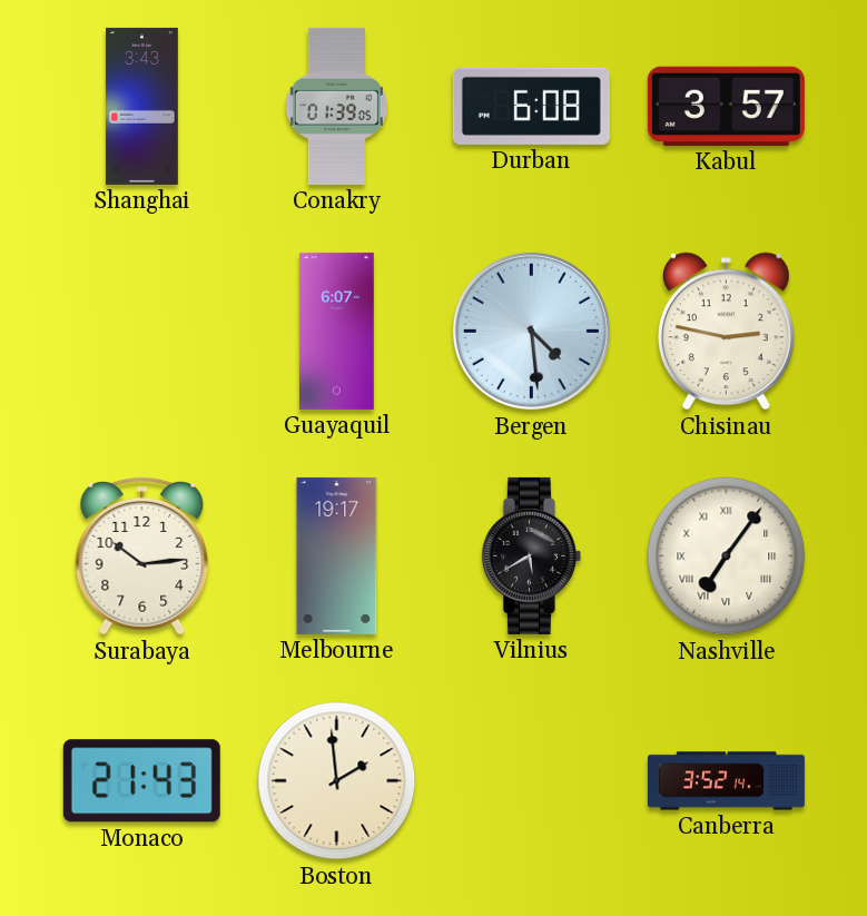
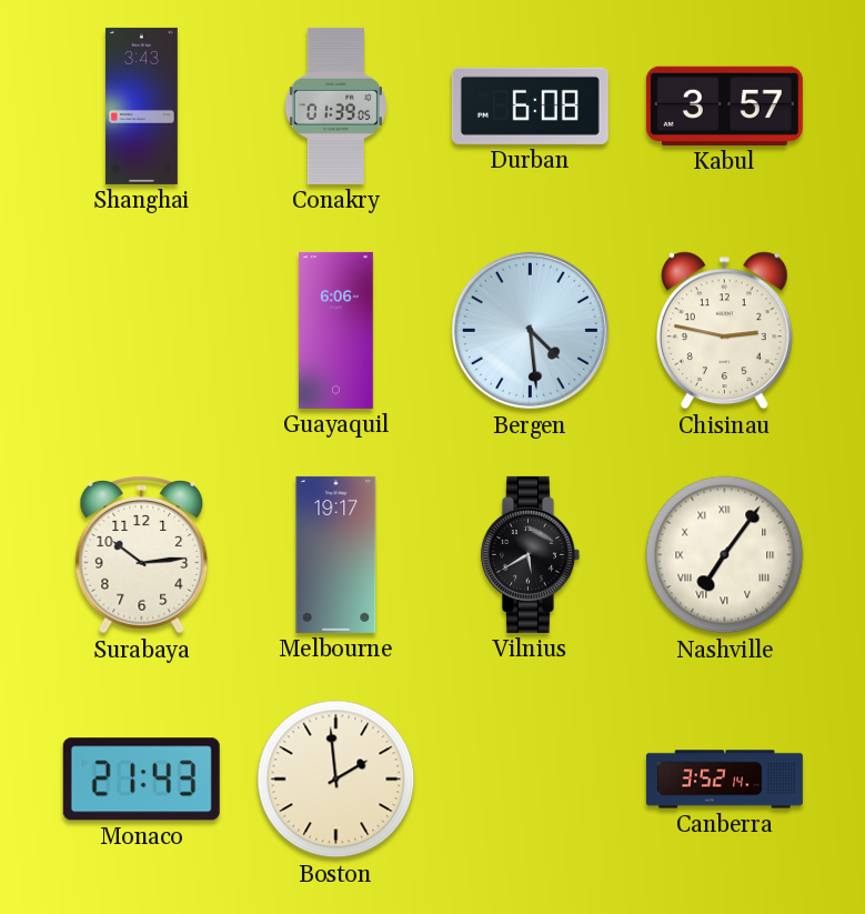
Guayaquil: 6:07 -> 6:06
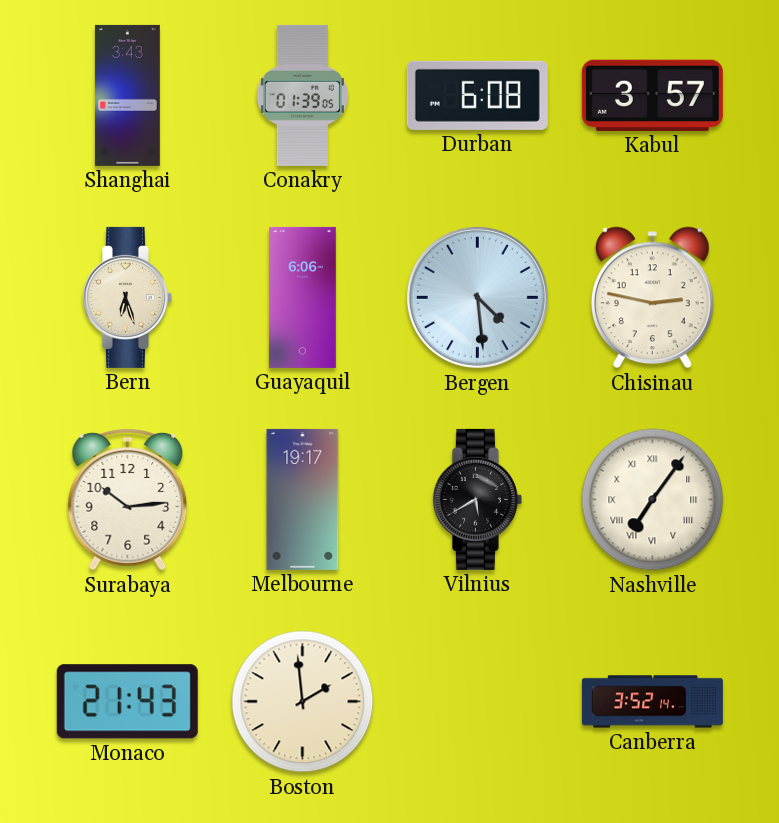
Bern: none -> 6:27
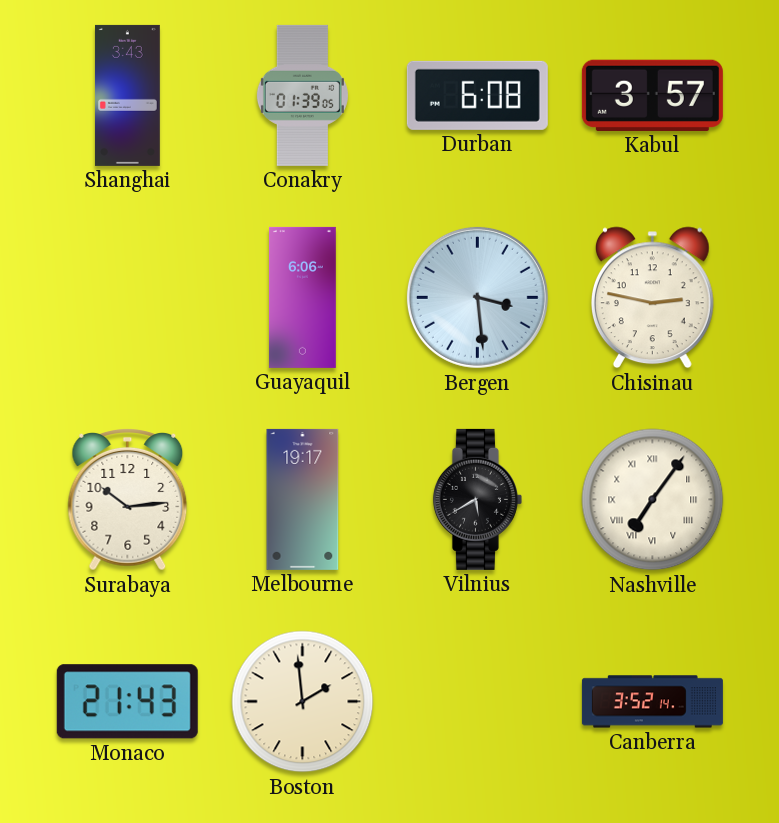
Bern: 6:27 -> none
Bergen: 4:29 -> 3:29
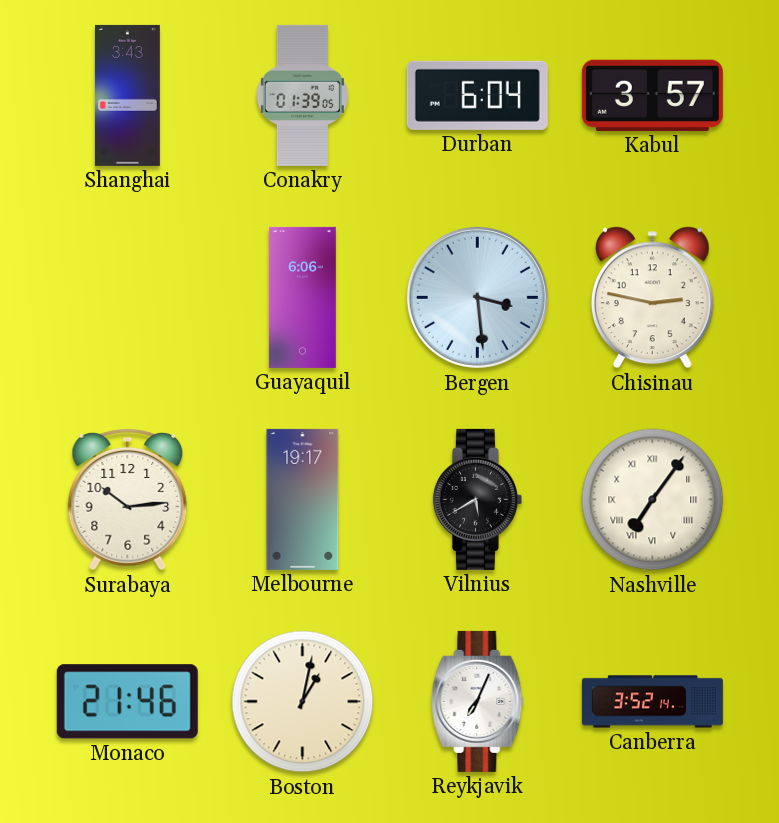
Durban: 6:08 -> 6:04
Monaco: 21:43 -> 21:46
Boston: 1:59 -> 1:02
Reykjavik: none -> 7:04
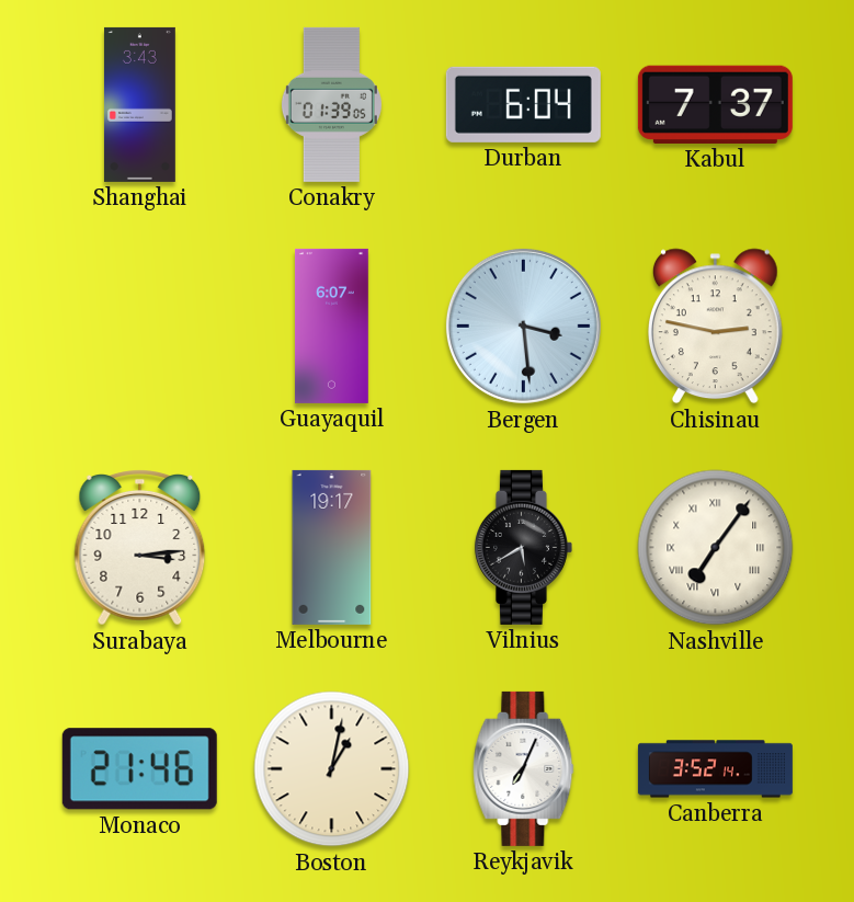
Kabul: 3:57 -> 7:37
Guayaquil: 6:06 -> 6:07
Surabaya: 10:14 -> 3:14
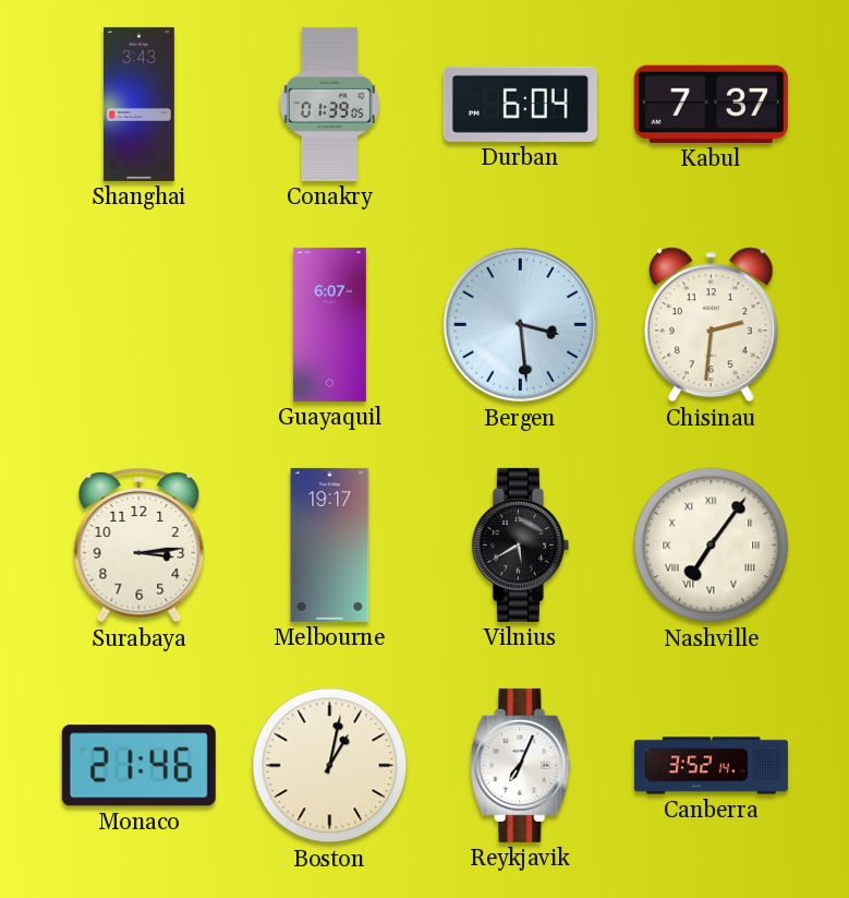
Chisinau: 2:47 -> 2:31
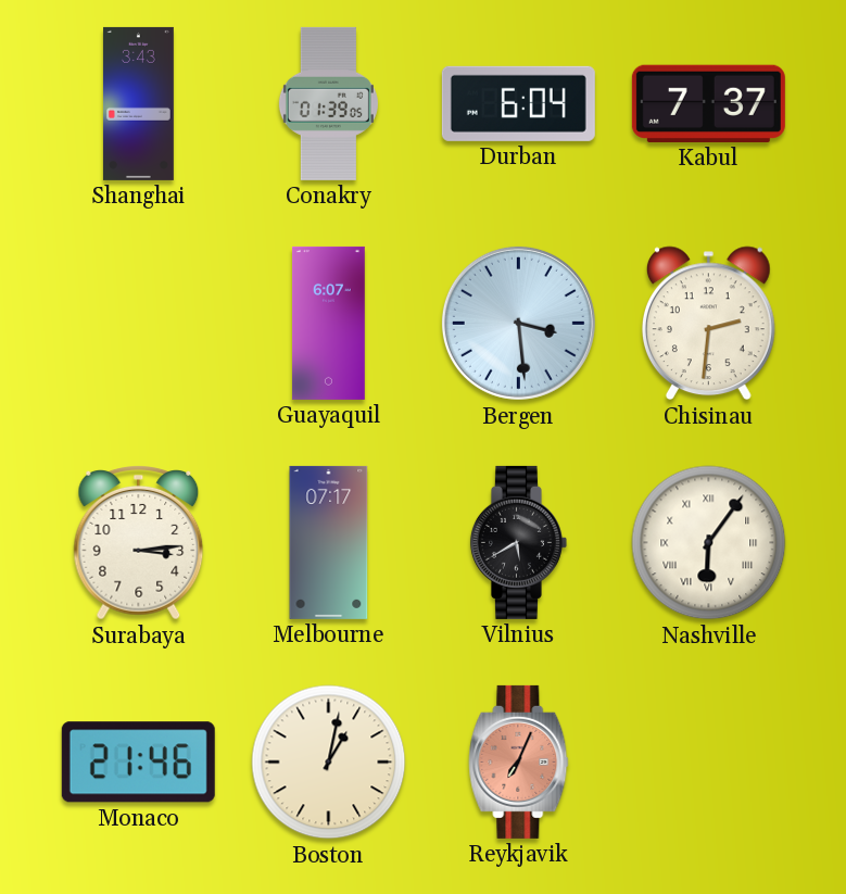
Melbourne: 19:17 -> 07:17
Nashville: 7:06 -> 6:06
Reykjavik dial: white -> salmon
Canberra: 3:52 -> none
